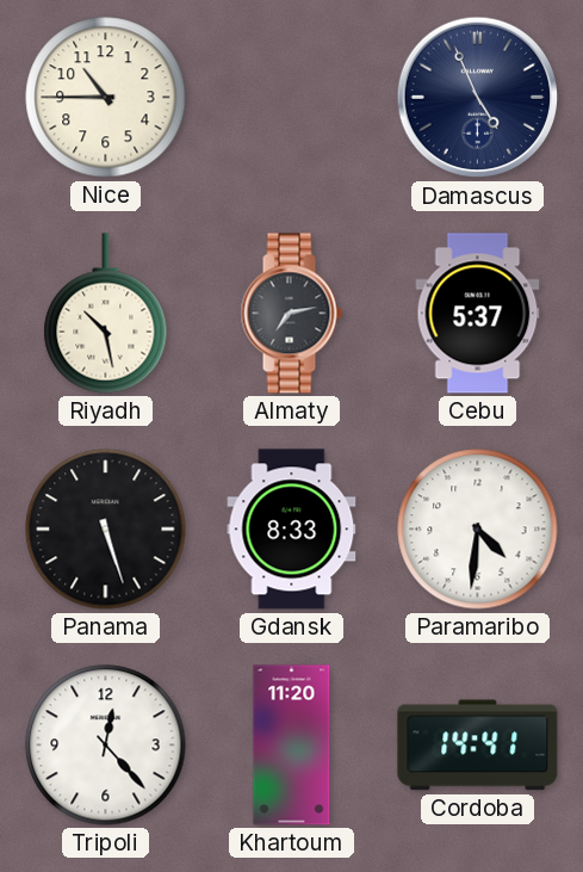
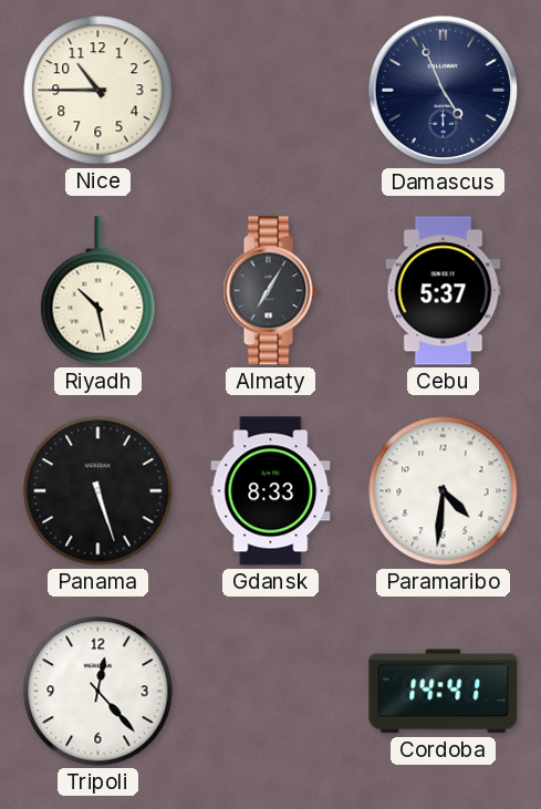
Almaty: 7:13 -> 7:05
Khartoum: 11:20 -> none
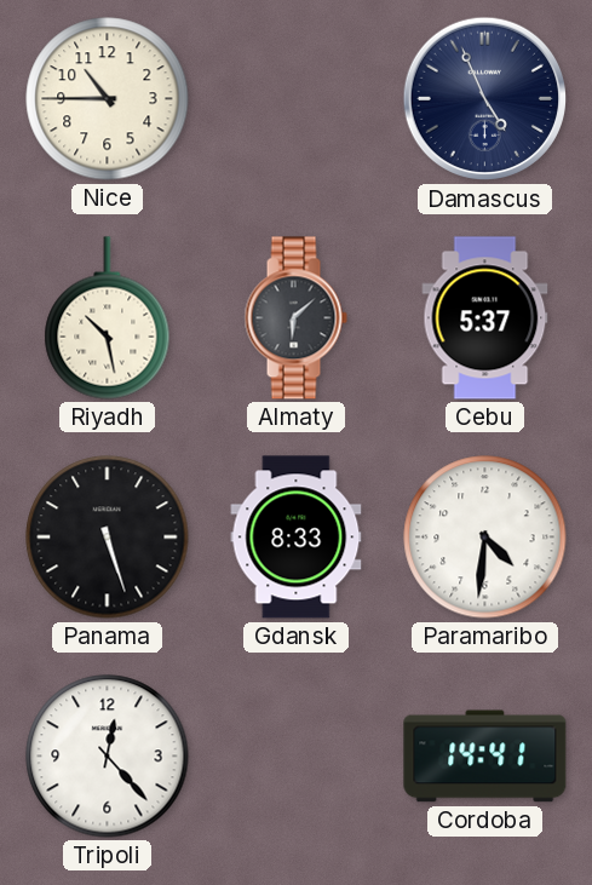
Almaty: 7:05 -> 6:08
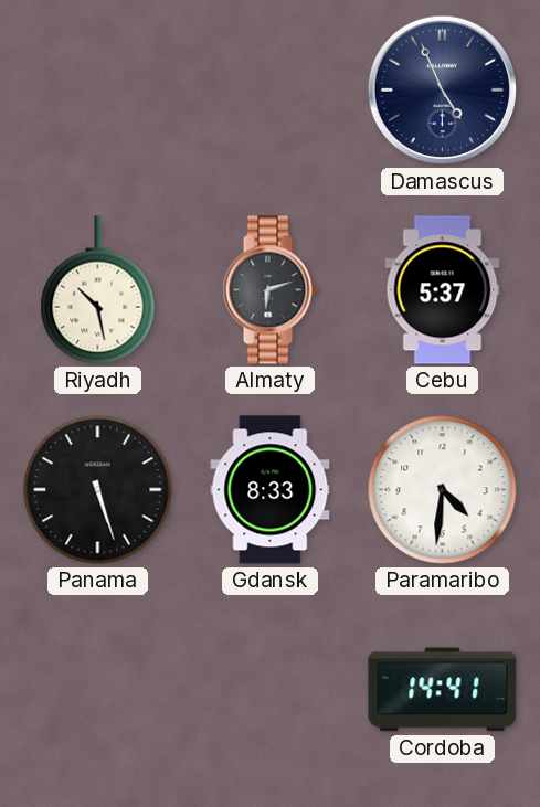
Nice: 10:45 -> none
Almaty: 6:08 -> 6:12
Tripoli: 12:23 -> none
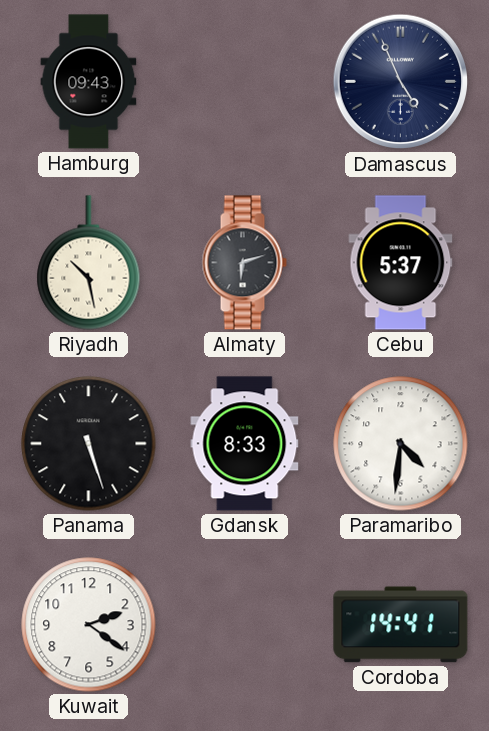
Hamburg: none -> 09:43
Kuwait: none -> 2:21
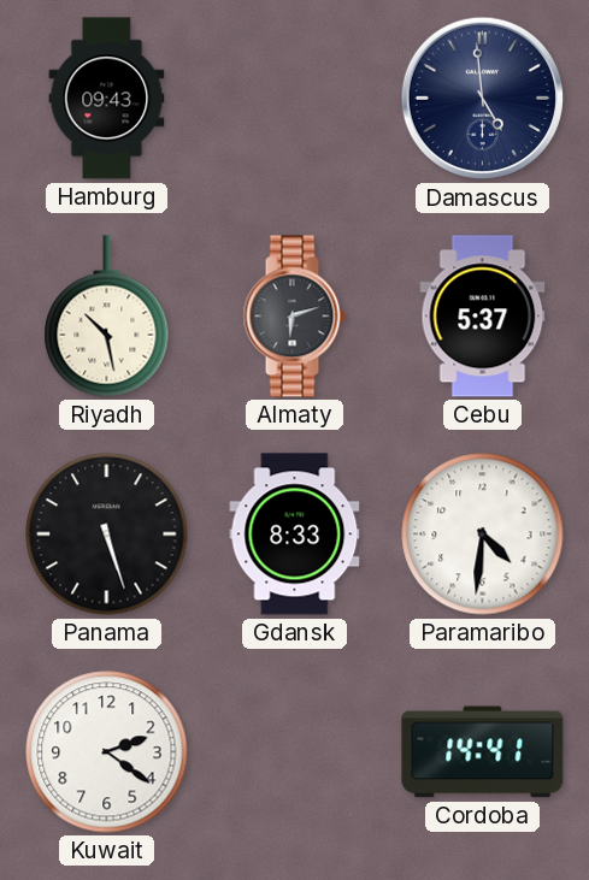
Damascus: 4:56 -> 4:59
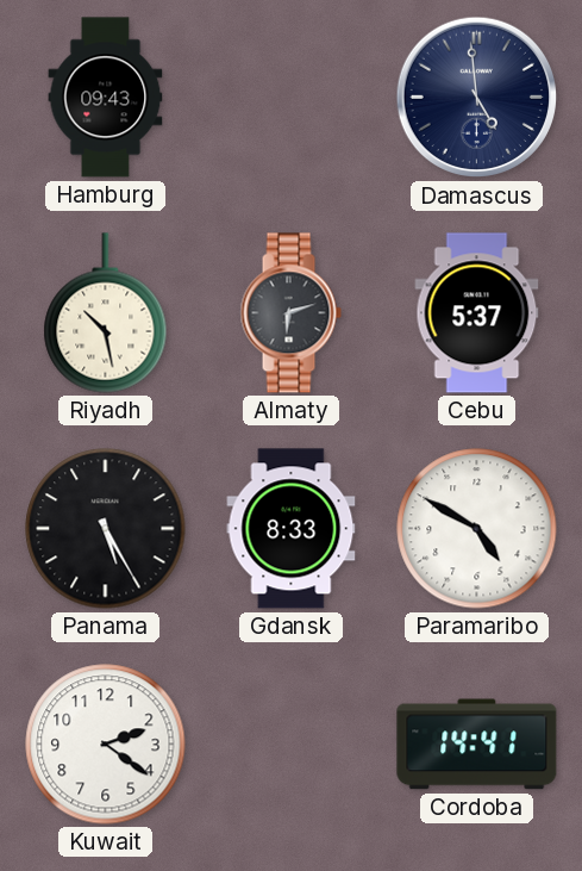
Panama: 5:27 -> 5:25
Paramaribo: 4:31 -> 4:50
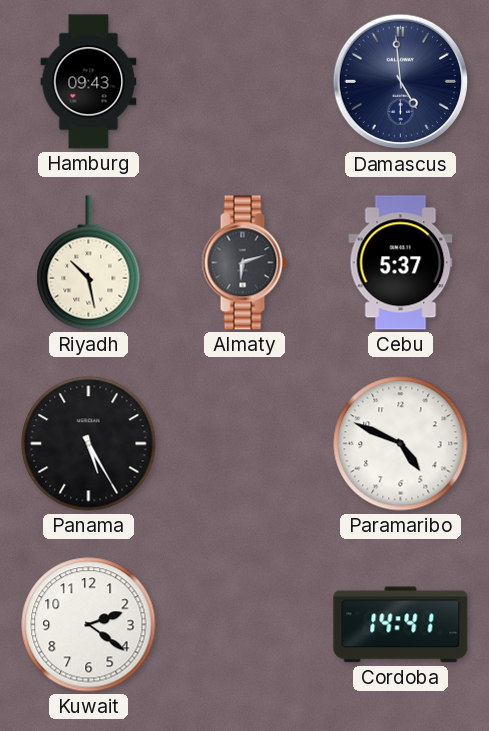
Gdansk: 8:33 -> none
Paramaribo: 4:50 -> 4:49
